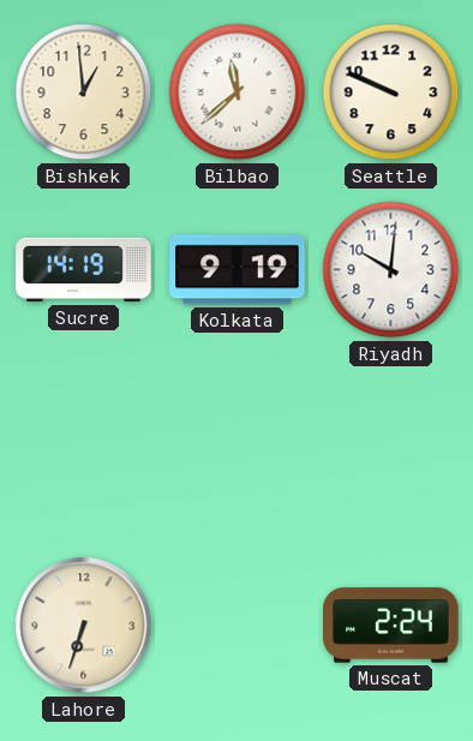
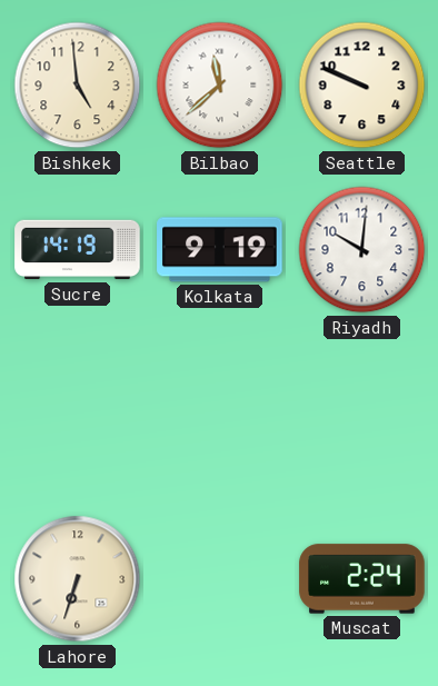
Bishkek: 12:59 -> 4:59
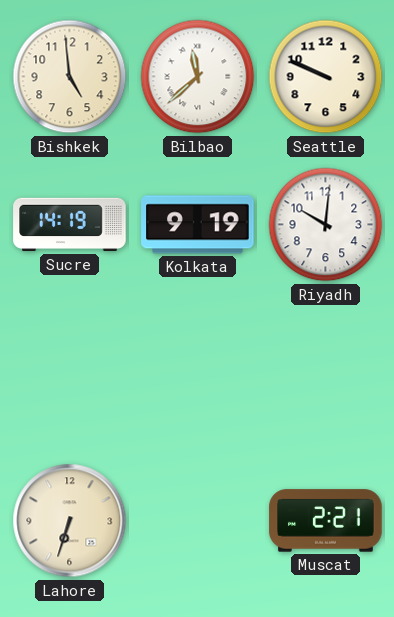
Muscat: 2:24 -> 2:21
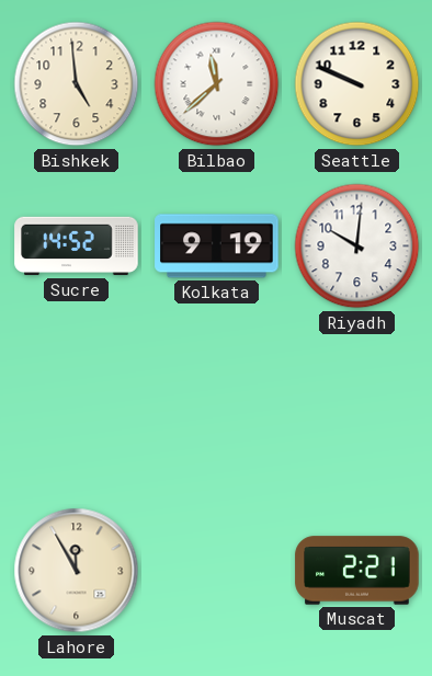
Sucre: 14:19 -> 14:52
Lahore: 6:33 -> 11:55
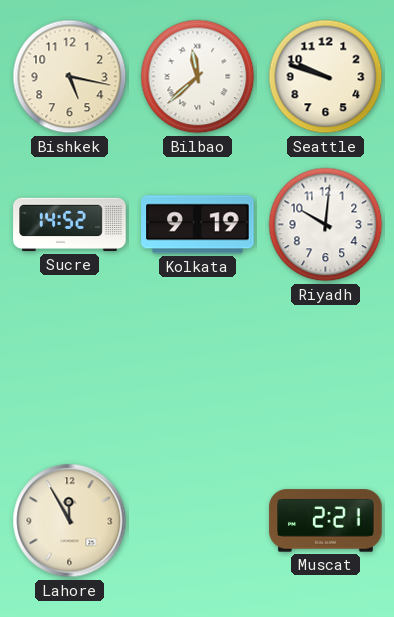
Bishkek: 4:59 -> 5:17
Seattle: 9:49 -> 9:48
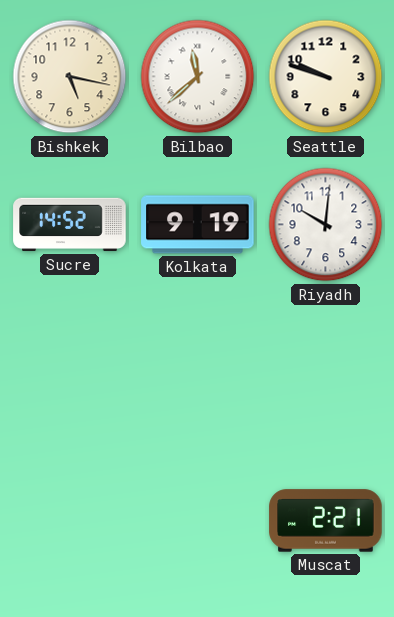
Lahore: 11:55 -> none
